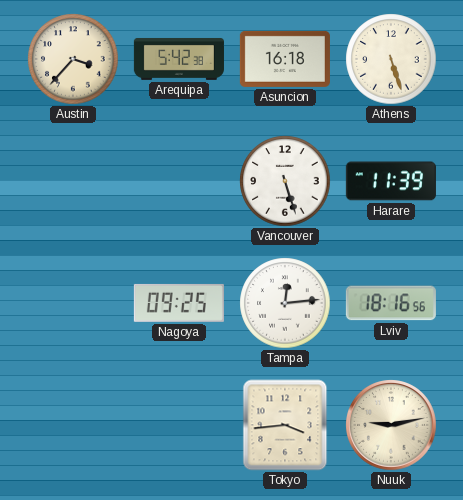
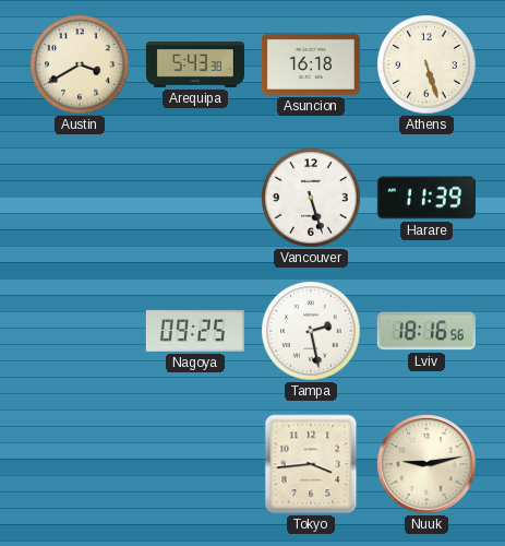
Austin: 3:37 -> 3:40
Arequipa: 5:42 -> 5:43
Tampa: 12:14 -> 2:28
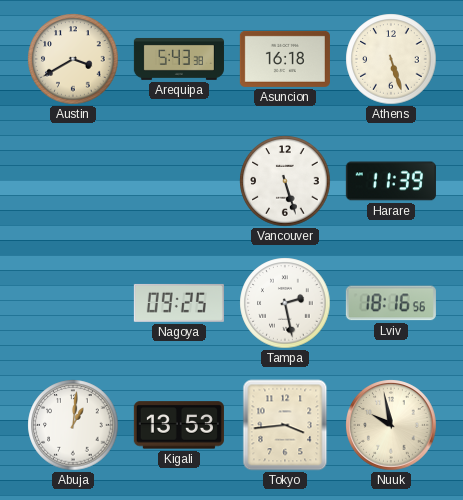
Abuja: none -> 1:01
Kigali: none -> 13:53
Nuuk: 9:13 -> 9:58
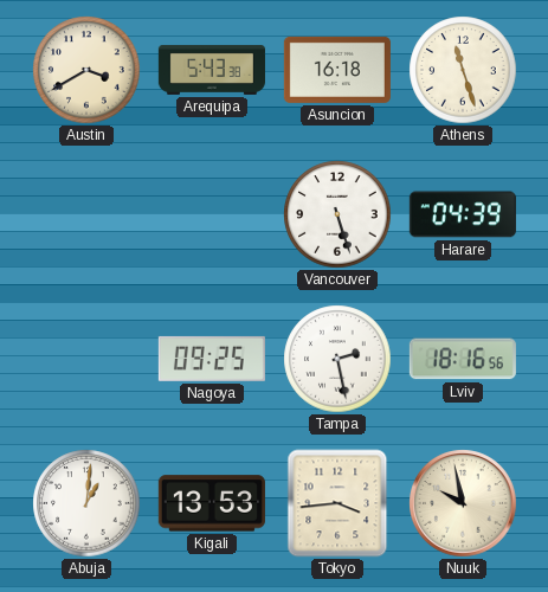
Athens: 5:27 -> 11:27
Harare: 11:39 -> 04:39
